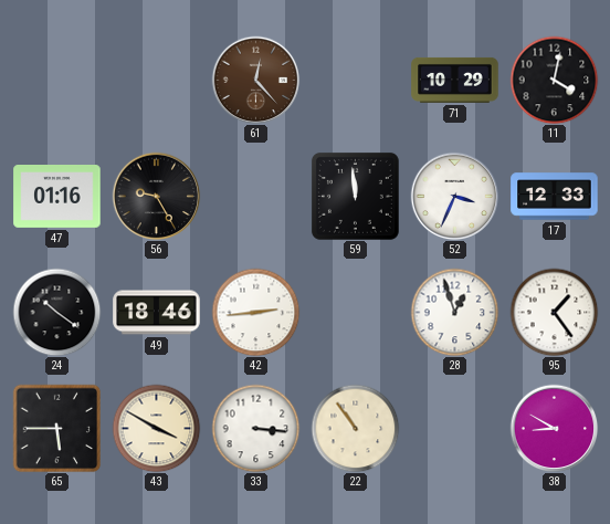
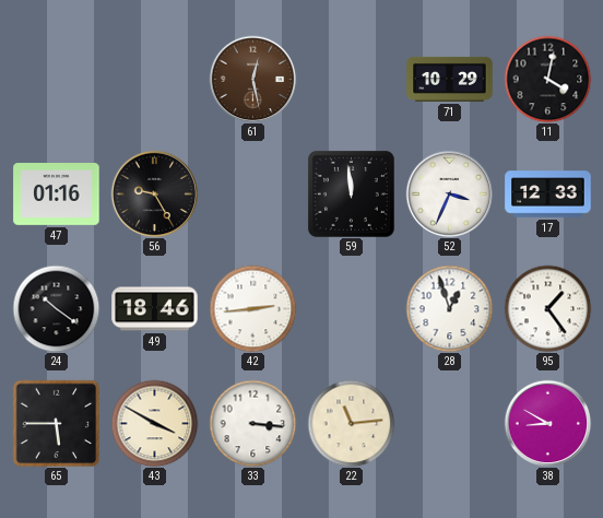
61: 12:23 -> 12:28
22: 10:54 -> 11:14
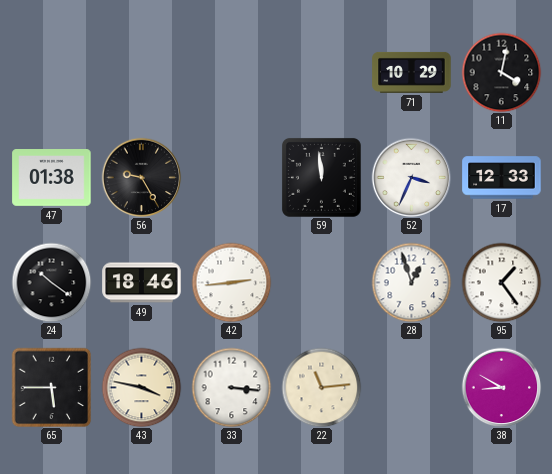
61: 12:28 -> none
47: 01:16 -> 01:38
43: 3:50 -> 3:47
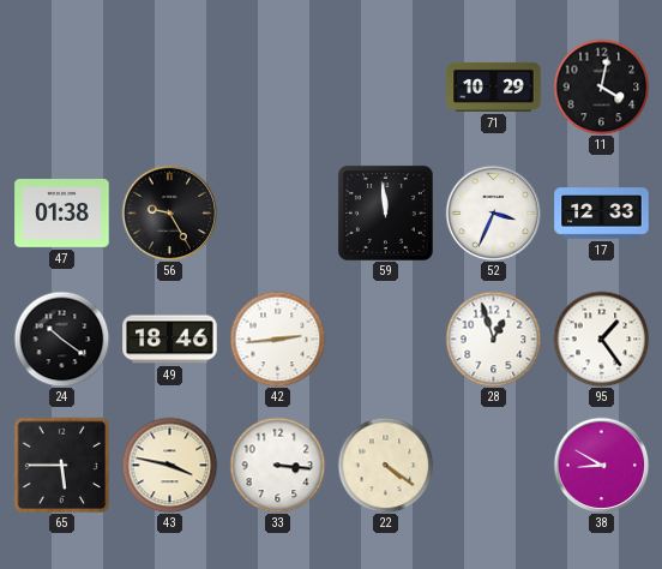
22: 11:14 -> 4:21
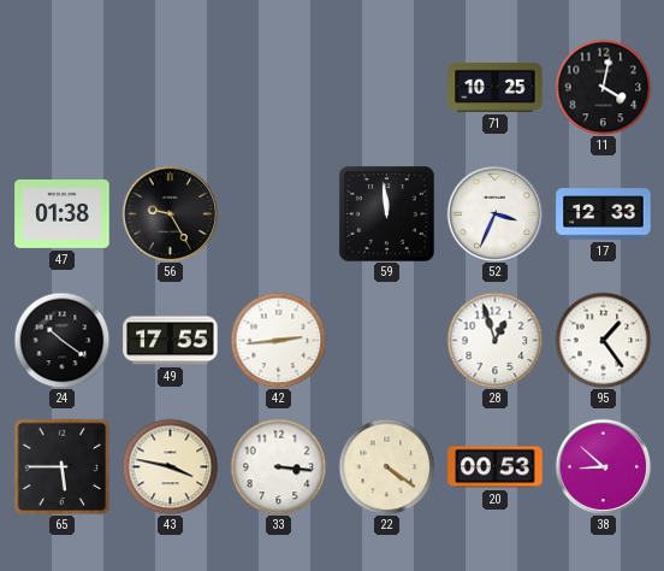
71: 10:29 -> 10:25
49: 18:46 -> 17:55
20: none -> 00:53
38: 8:50 -> 8:52
